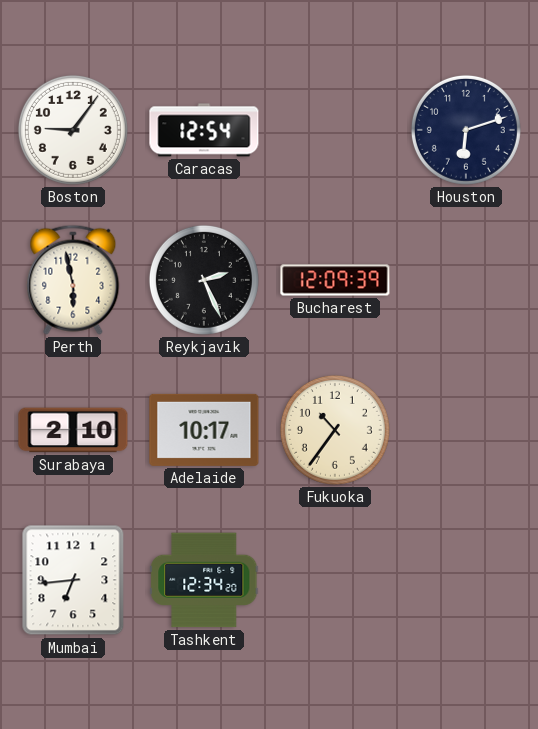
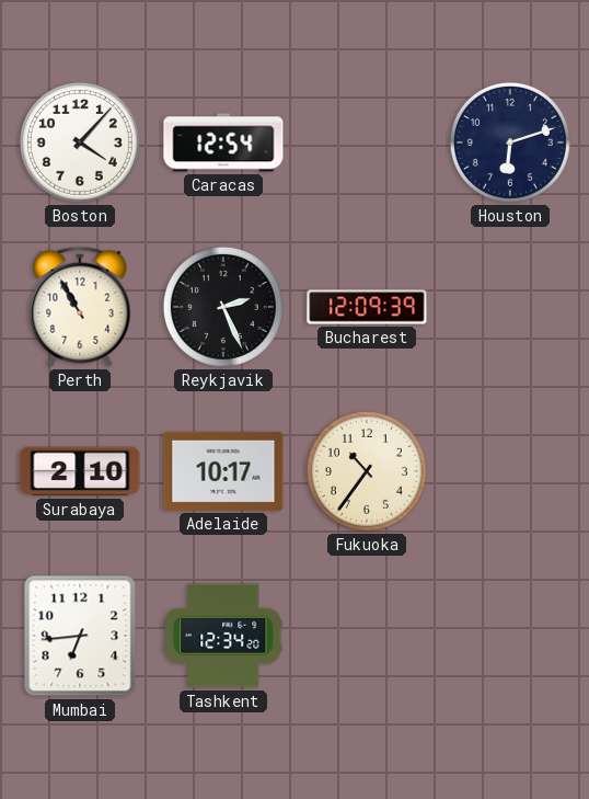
Boston: 9:06 -> 4:07
Perth: 5:58 -> 10:55
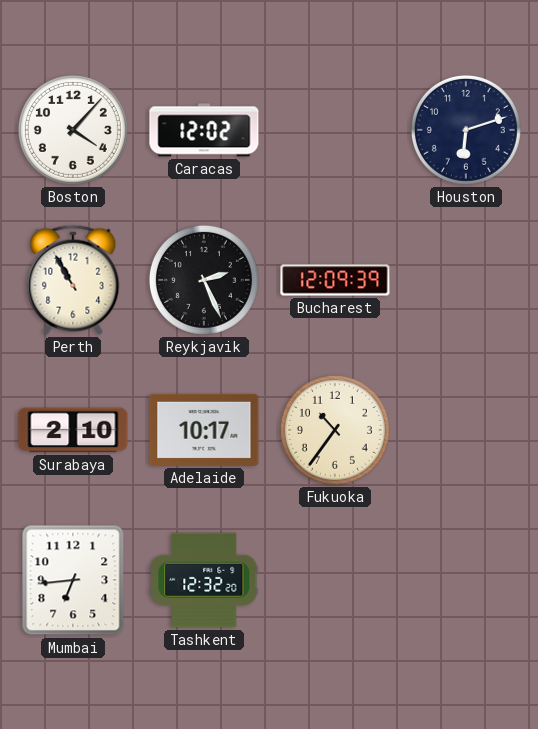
Caracas: 12:54 -> 12:02
Tashkent: 12:34 -> 12:32
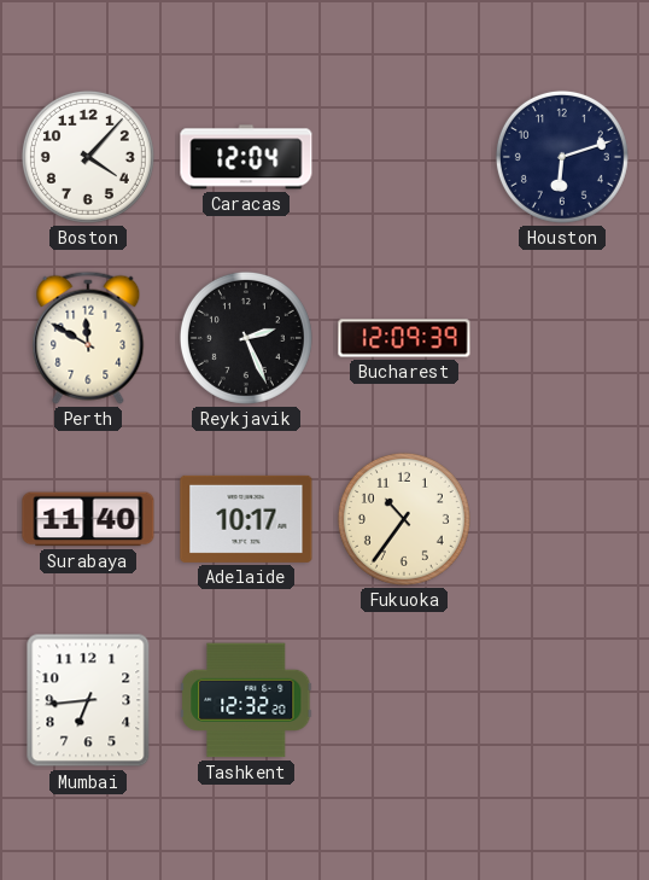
Caracas: 12:02 -> 12:04
Perth: 10:55 -> 11:50
Surabaya: 2:10 -> 11:40
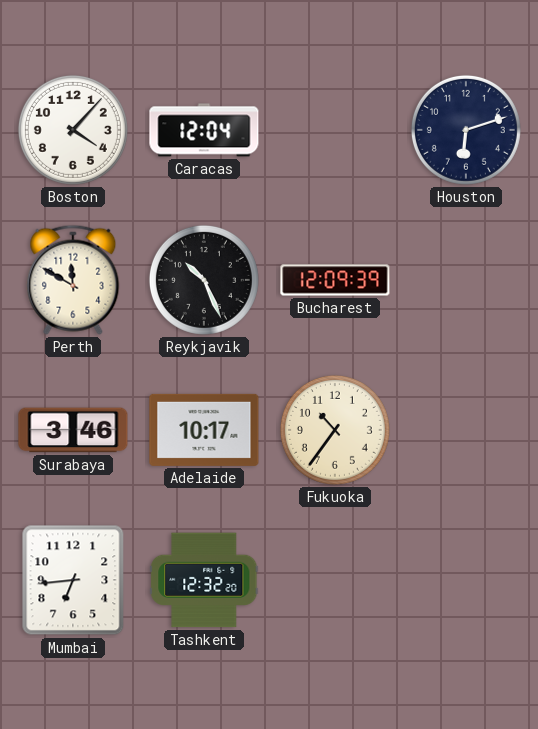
Reykjavik: 2:26 -> 10:26
Surabaya: 11:40 -> 3:46
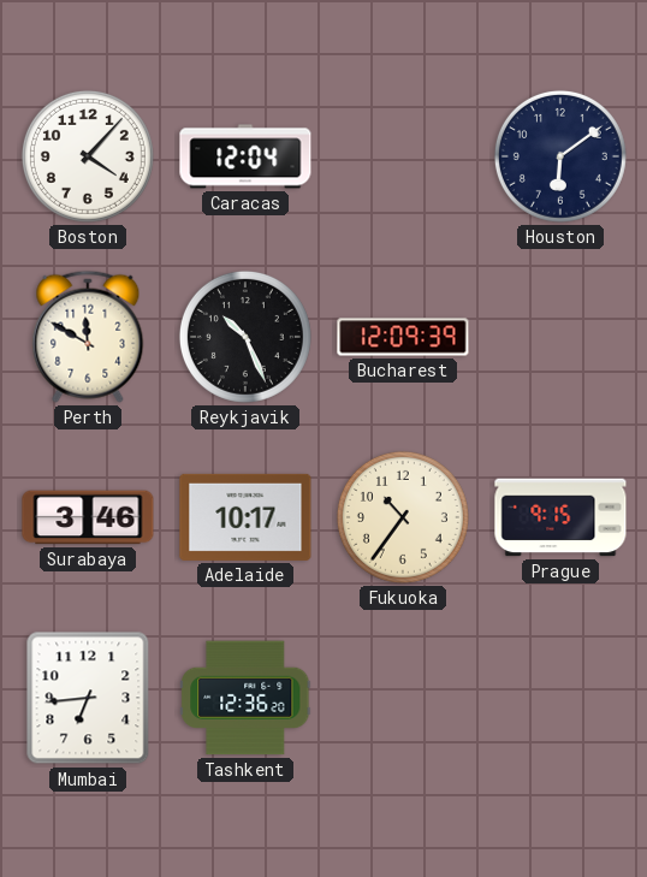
Houston: 6:12 -> 6:09
Prague: none -> 9:15
Tashkent: 12:32 -> 12:36
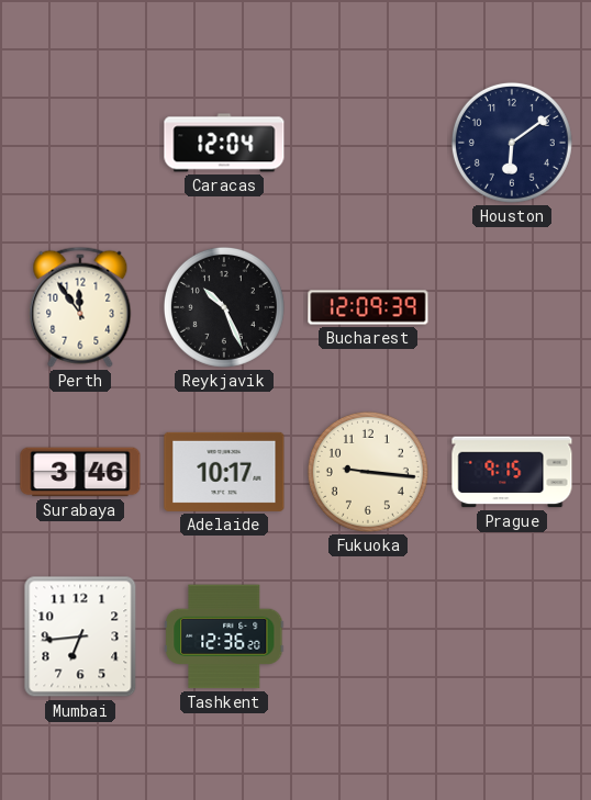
Boston: 4:07 -> none
Perth: 11:50 -> 11:54
Fukuoka: 10:36 -> 9:16
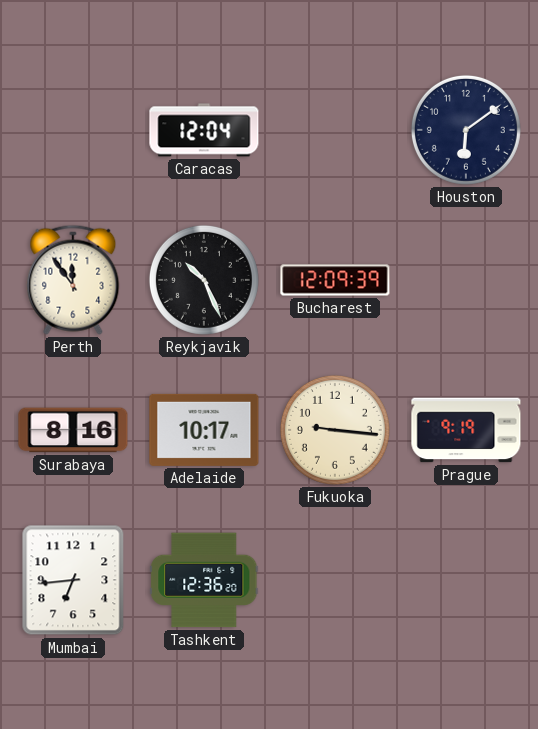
Surabaya: 3:46 -> 8:16
Prague: 9:15 -> 9:19
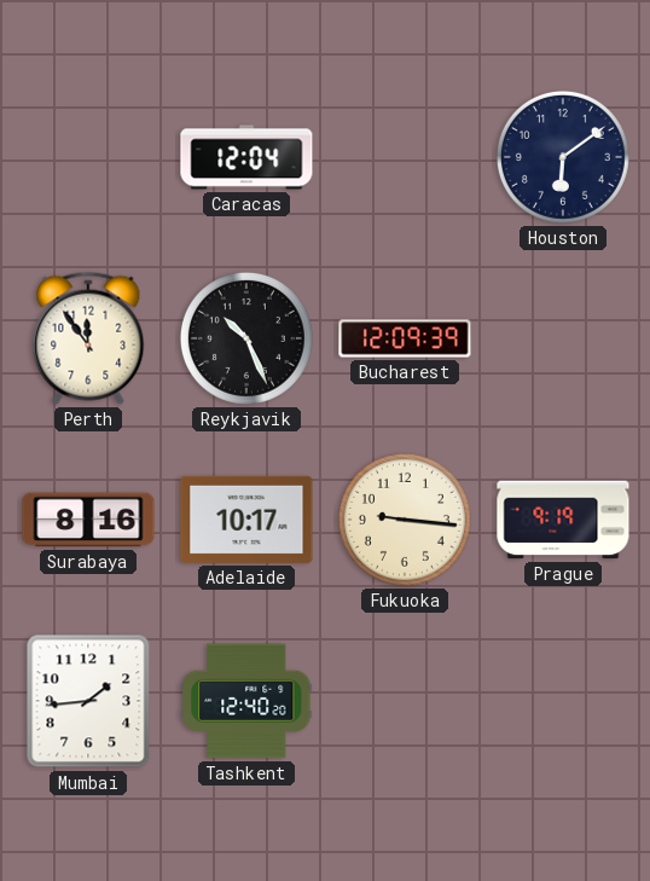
Mumbai: 6:44 -> 1:44
Tashkent: 12:36 -> 12:40
